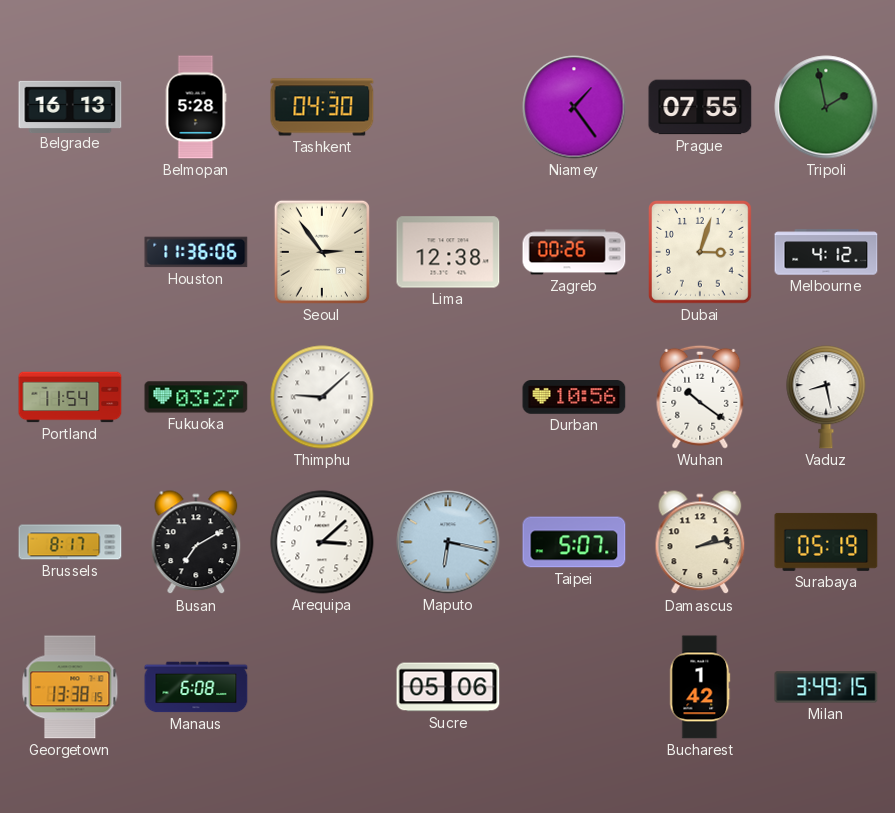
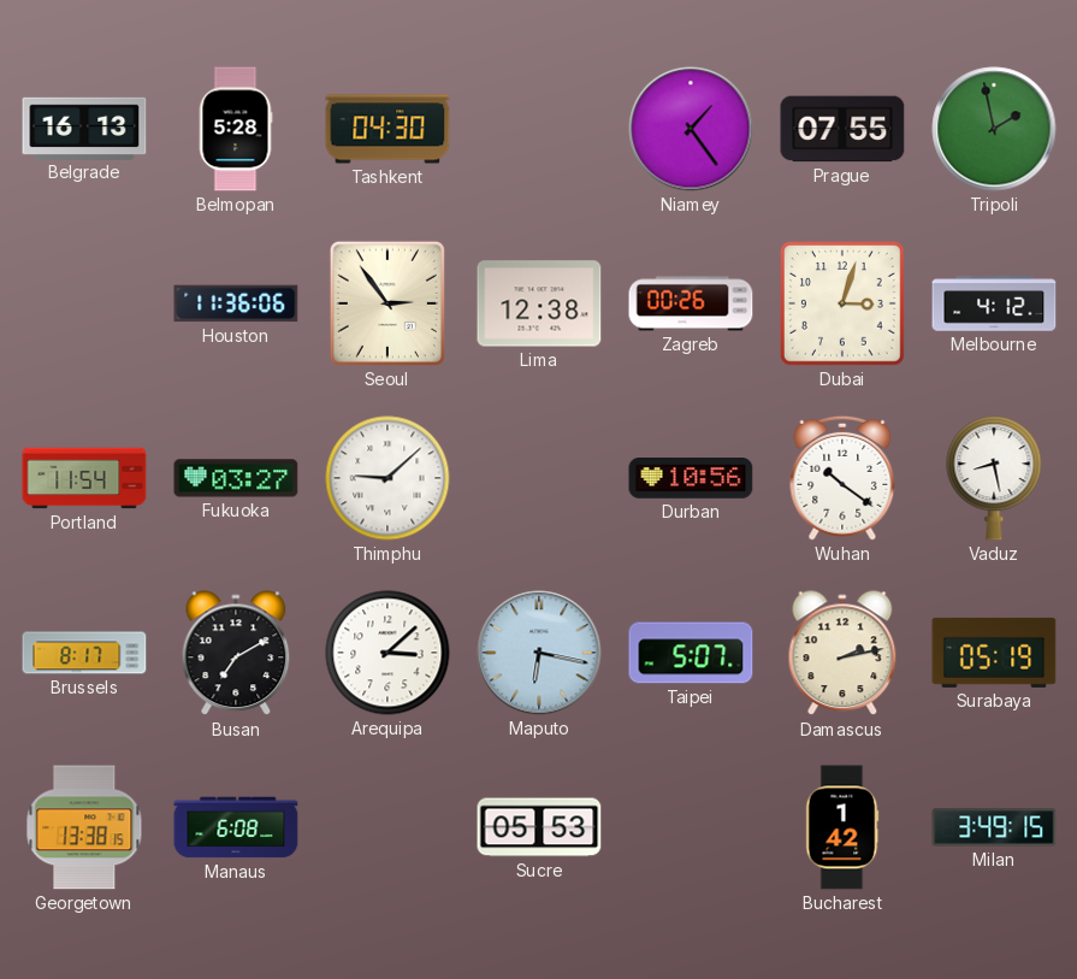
Sucre: 05:06 -> 05:53
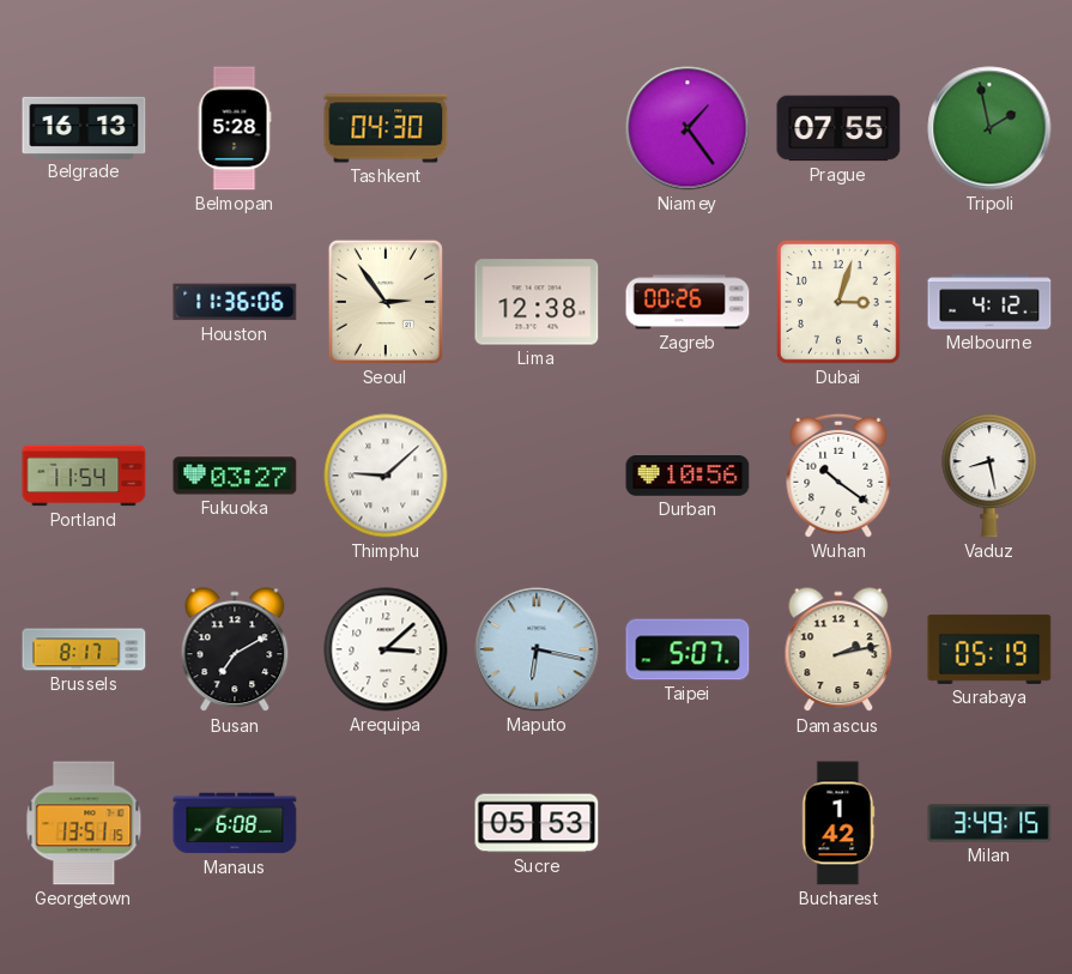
Georgetown: 13:38 -> 13:51
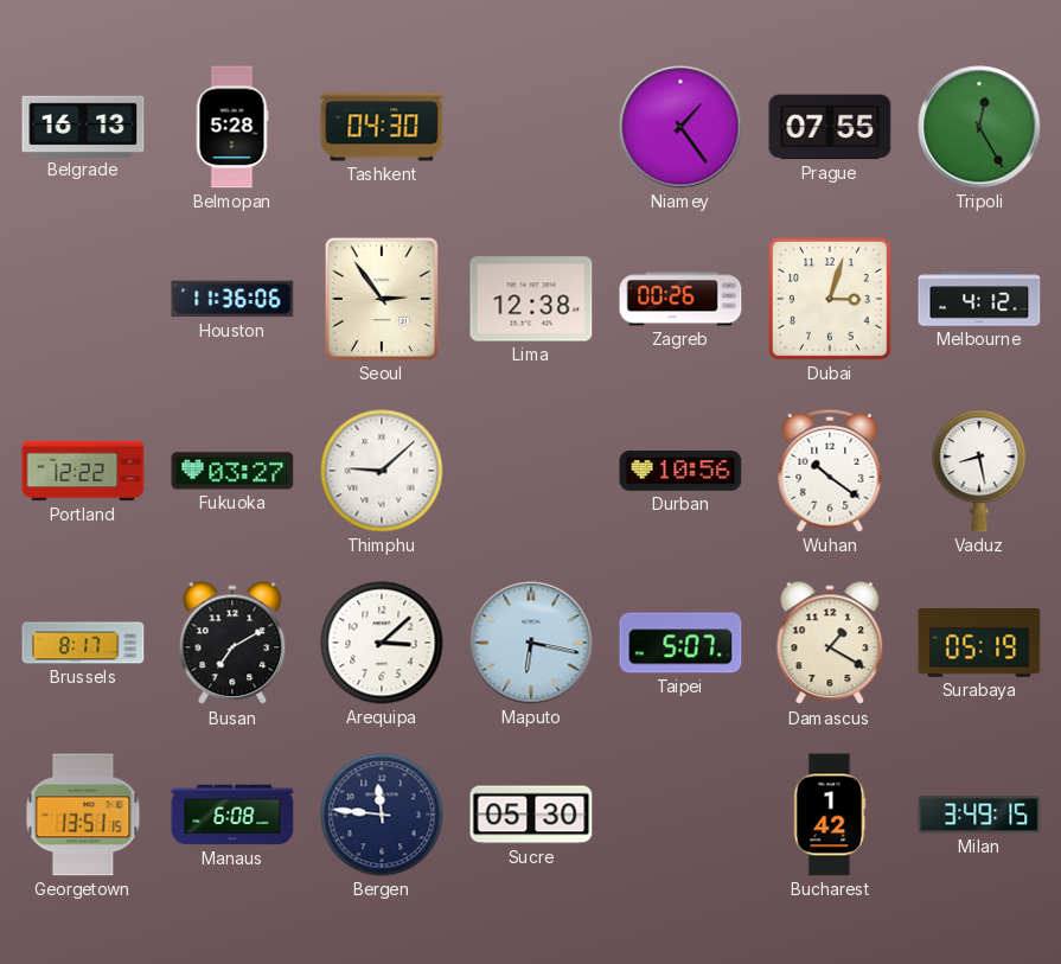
Tripoli: 1:58 -> 12:25
Portland: 11:54 -> 12:22
Damascus: 2:13 -> 1:20
Bergen: none -> 11:46
Sucre: 05:53 -> 05:30
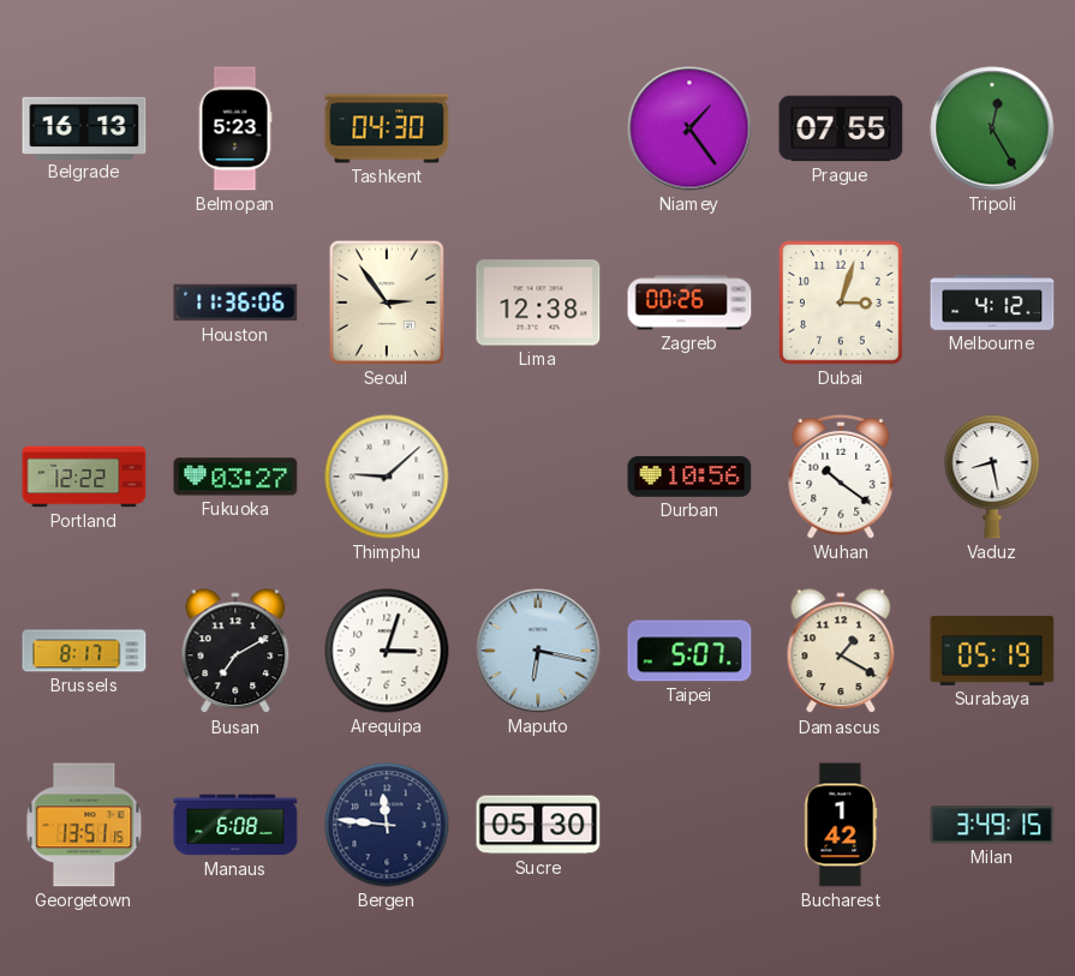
Belmopan: 5:28 -> 5:23
Arequipa: 3:08 -> 3:03
